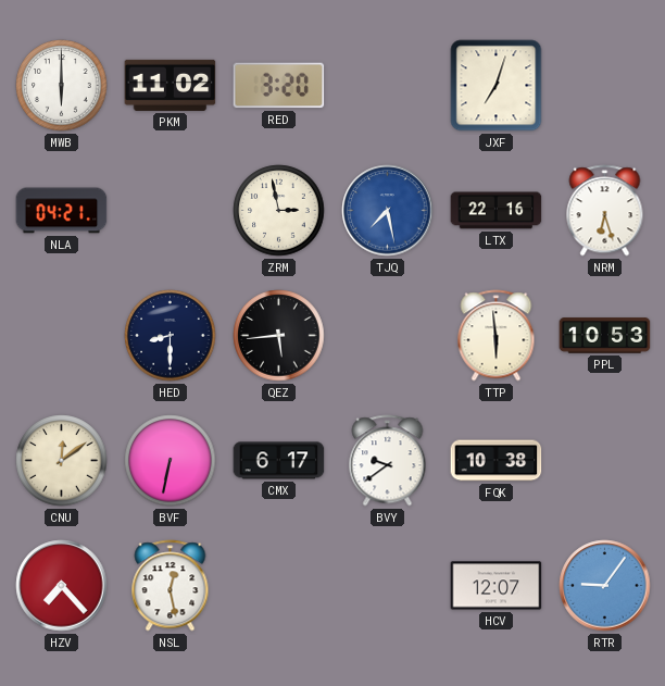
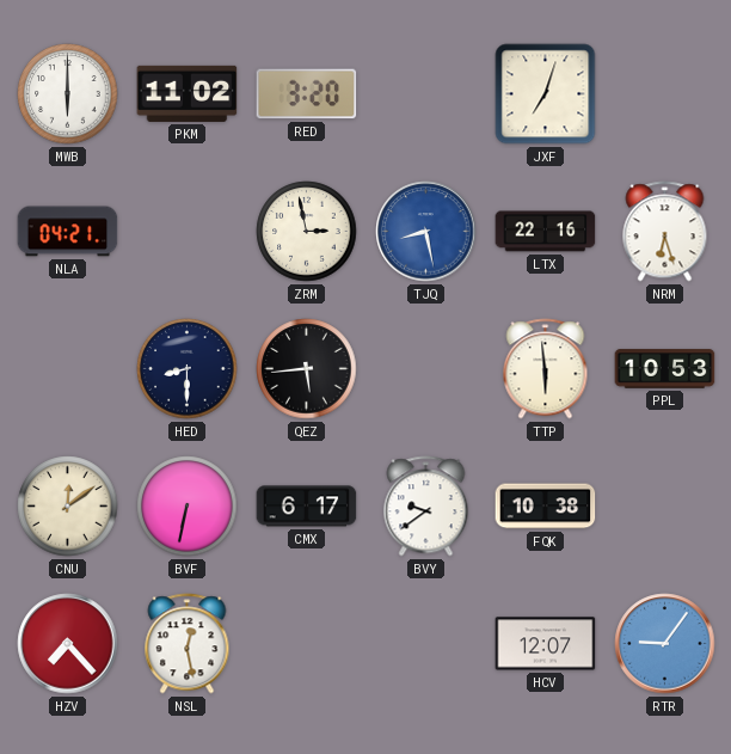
TJQ: 7:28 -> 8:28
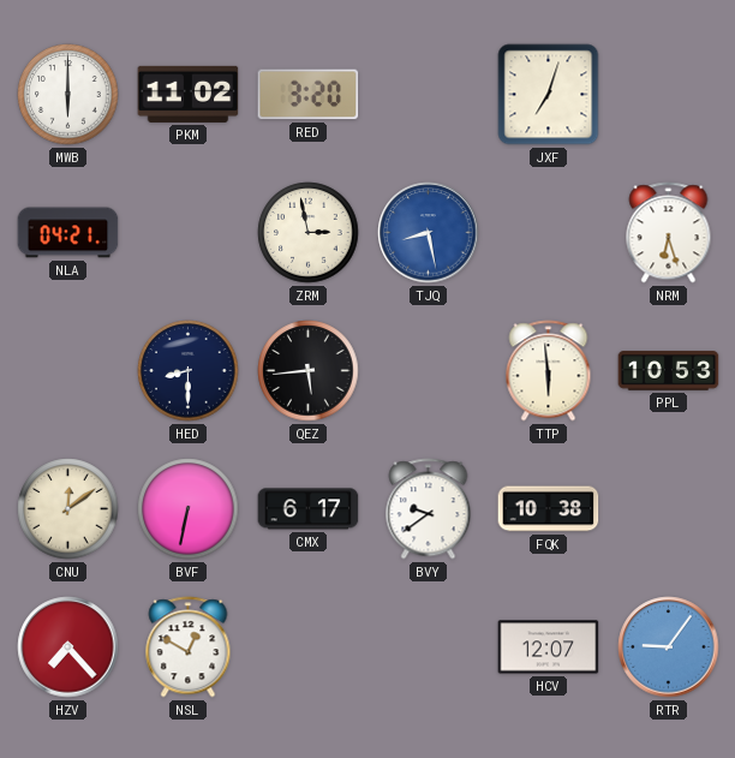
LTX: 22:16 -> none
NSL: 12:28 -> 12:50
